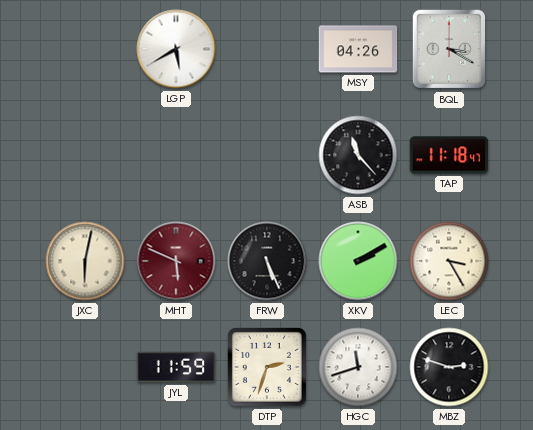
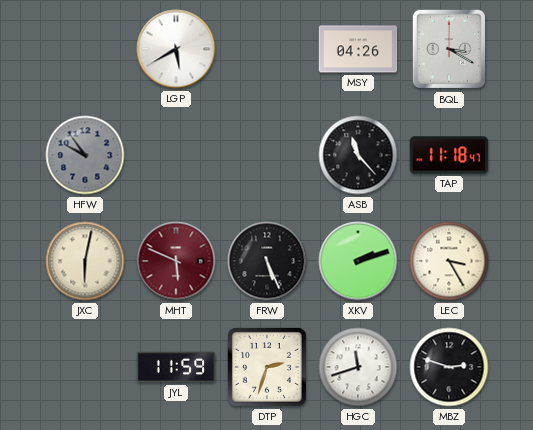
HFW: none -> 9:54
XKV: 2:10 -> 2:12
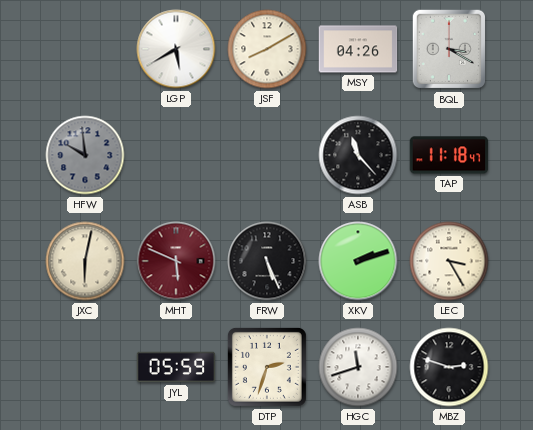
JSF: none -> 8:10
HFW: 9:54 -> 9:59
JYL: 11:59 -> 05:59
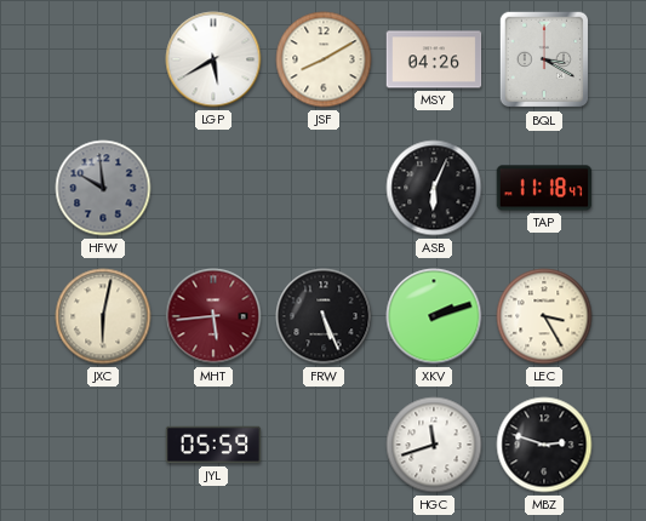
ASB: 11:23 -> 6:04
MHT: 5:49 -> 5:44
DTP: 2:33 -> none
